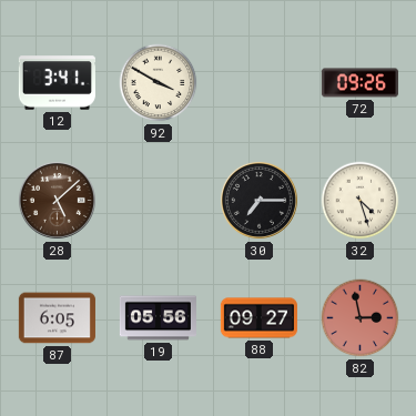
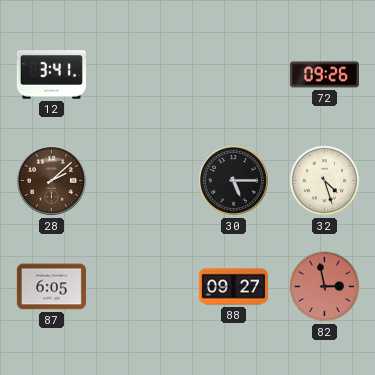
92: 3:50 -> none
28: 5:08 -> 2:08
30: 7:15 -> 5:15
19: 05:56 -> none
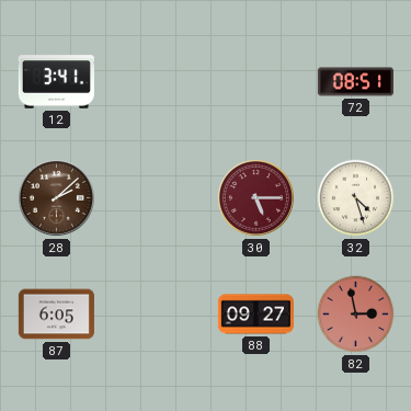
72: 09:26 -> 08:51
30 dial: black -> burgundy
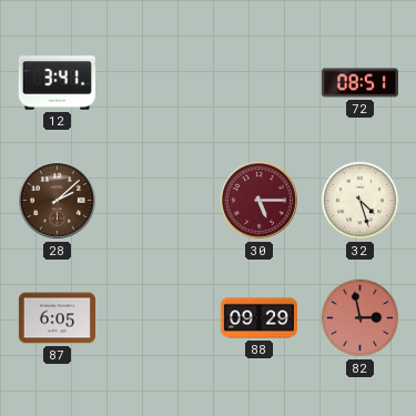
88: 09:27 -> 09:29
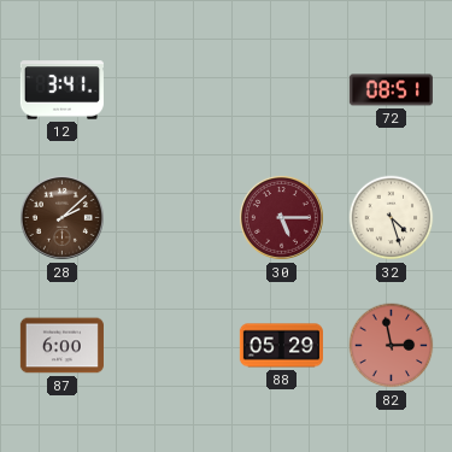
87: 6:05 -> 6:00
88: 09:29 -> 05:29
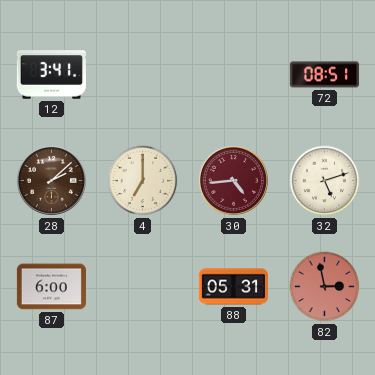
4: none -> 7:00
30: 5:15 -> 4:44
32: 4:27 -> 5:12
88: 05:29 -> 05:31
